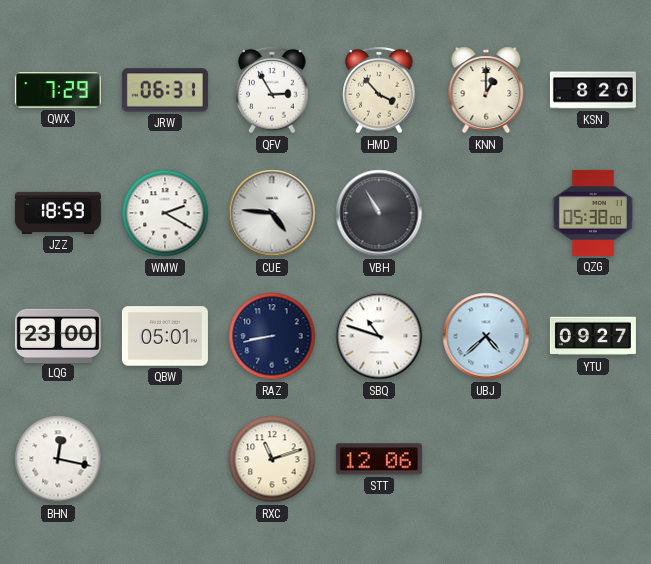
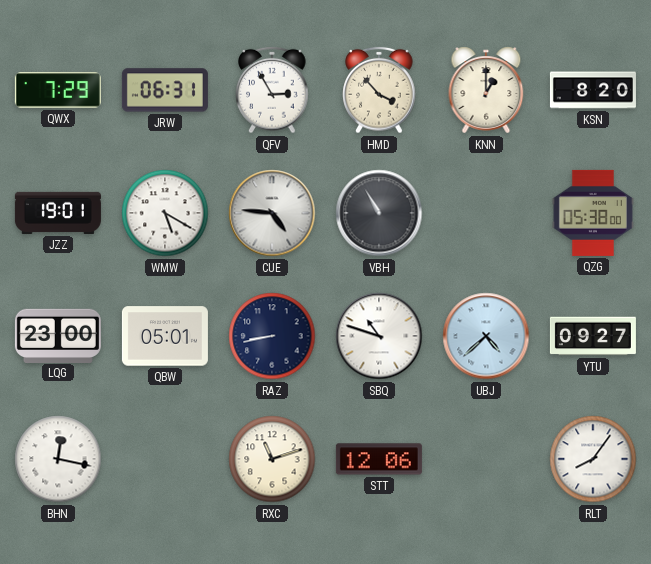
JZZ: 18:59 -> 19:01
WMW: 2:20 -> 5:20
RLT: none -> 8:06
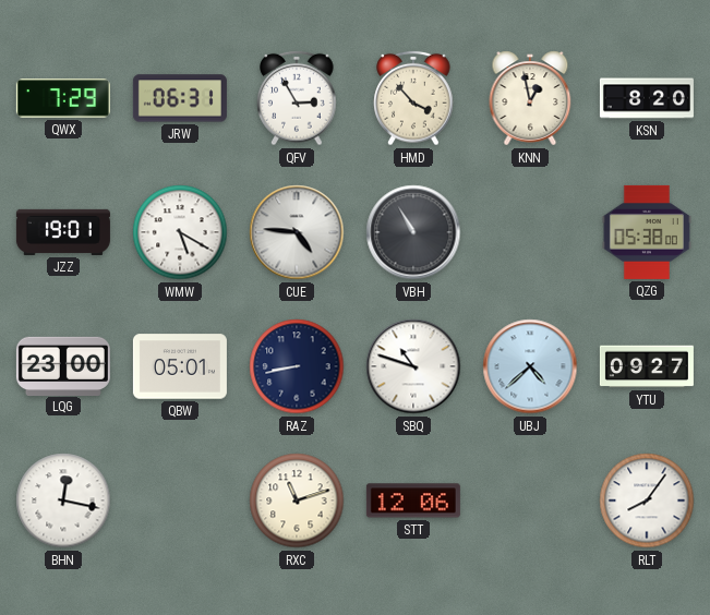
KNN: 1:00 -> 12:58
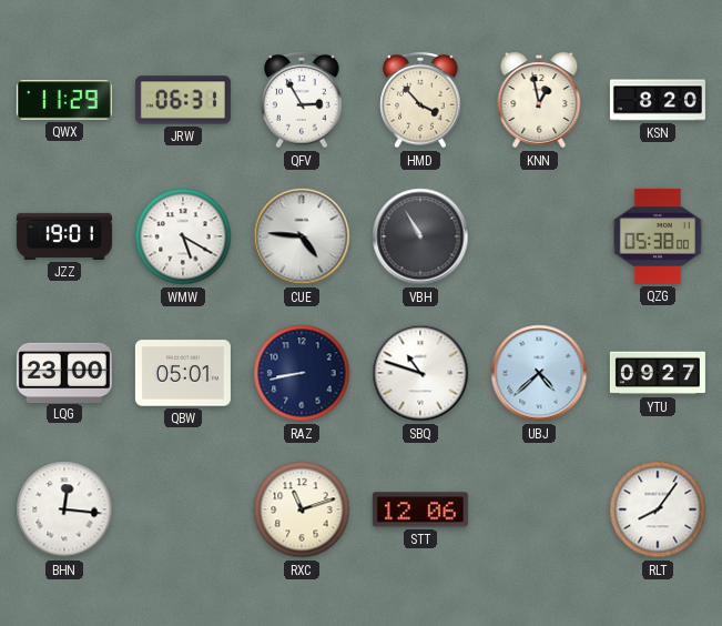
QWX: 7:29 -> 11:29
BHN: 12:17 -> 12:16
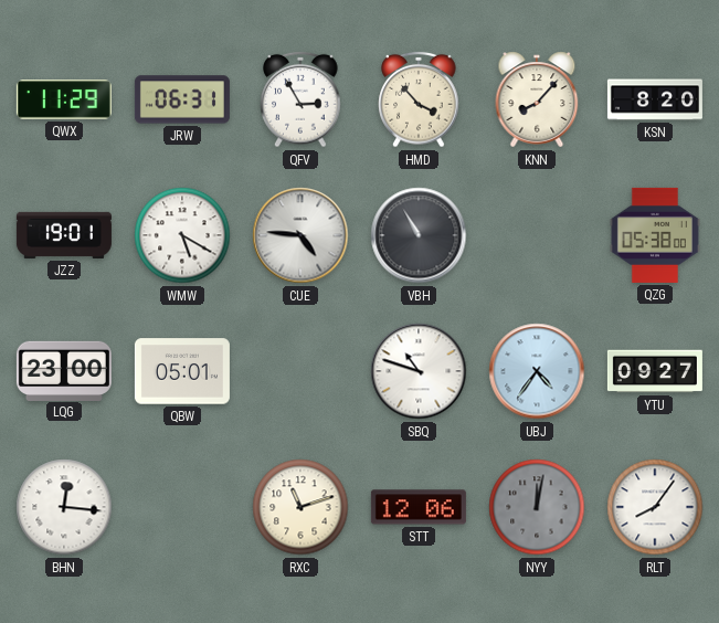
KNN: 12:58 -> 8:07
RAZ: 8:43 -> none
UBJ: 4:38 -> 4:36
NYY: none -> 12:02
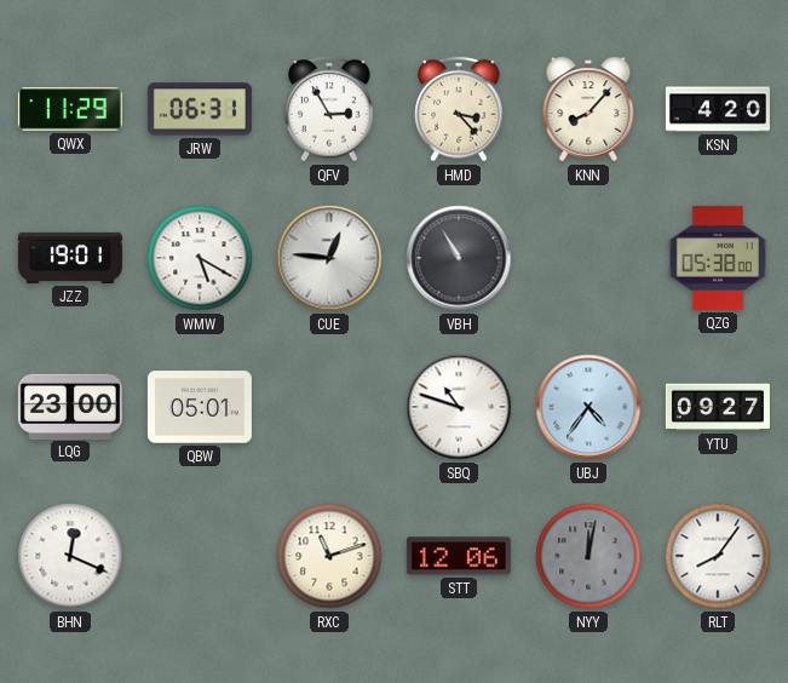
HMD: 3:53 -> 3:23
KSN: 8:20 -> 4:20
CUE: 4:46 -> 12:46
BHN: 12:16 -> 12:19
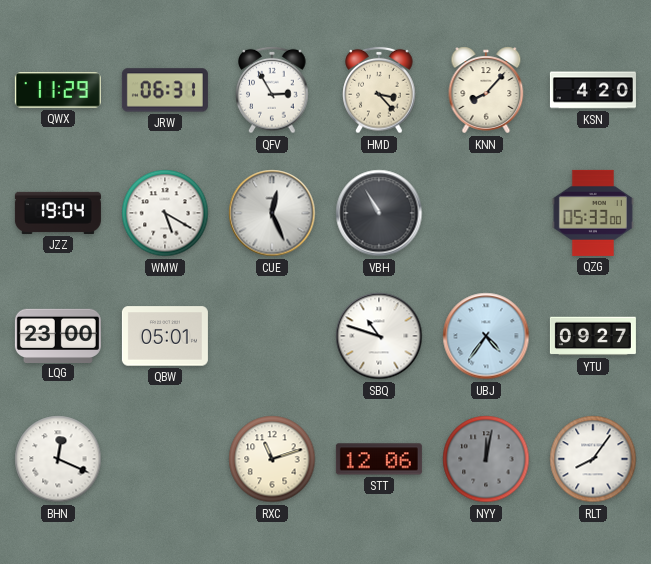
JZZ: 19:01 -> 19:04
CUE: 12:46 -> 12:26
QZG: 05:38 -> 05:33
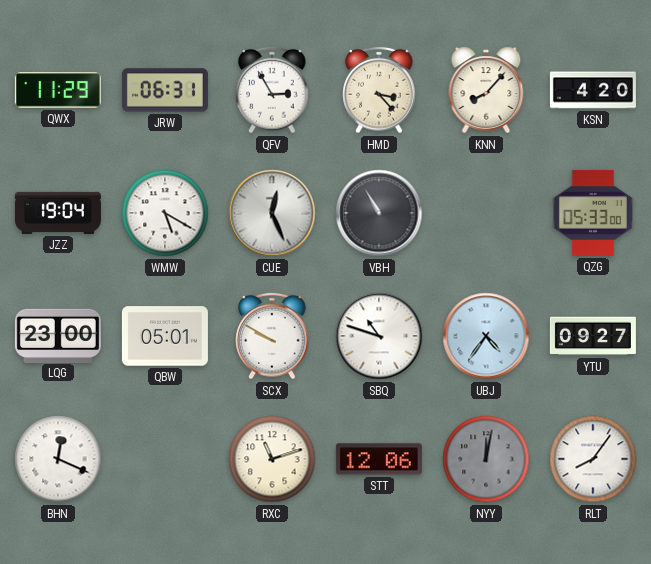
SCX: none -> 9:50
